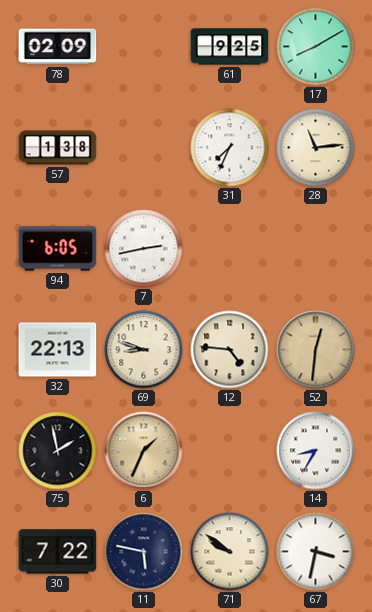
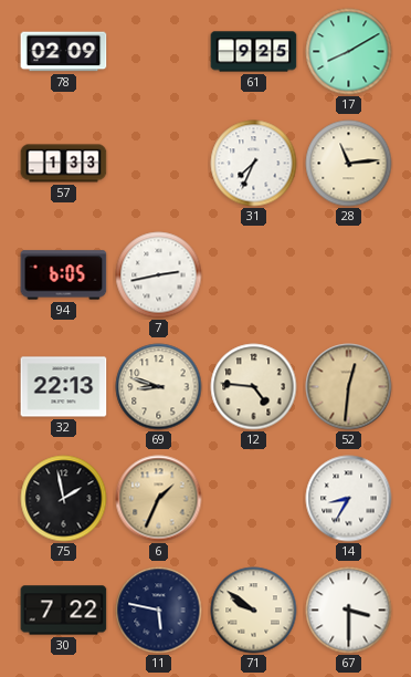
57: 1:38 -> 1:33
67: 3:32 -> 3:30
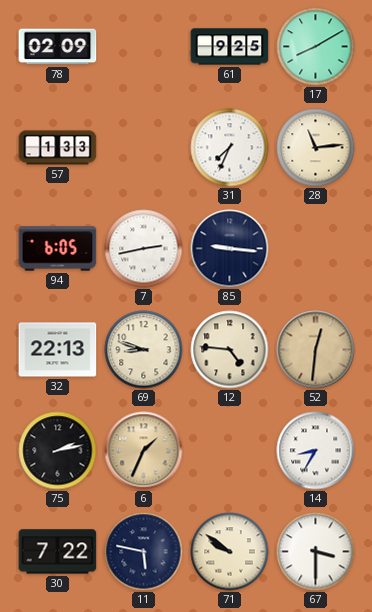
85: none -> 9:16
75: 1:58 -> 2:13
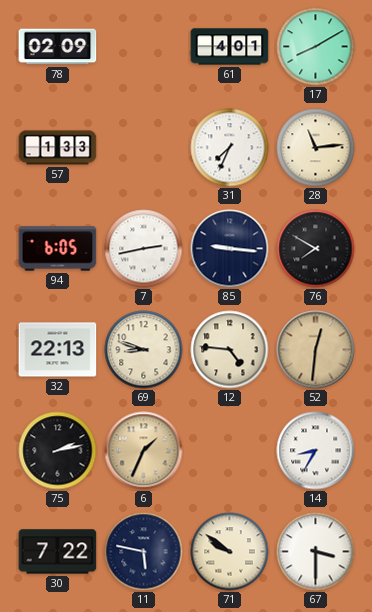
61: 9:25 -> 4:01
76: none -> 7:50
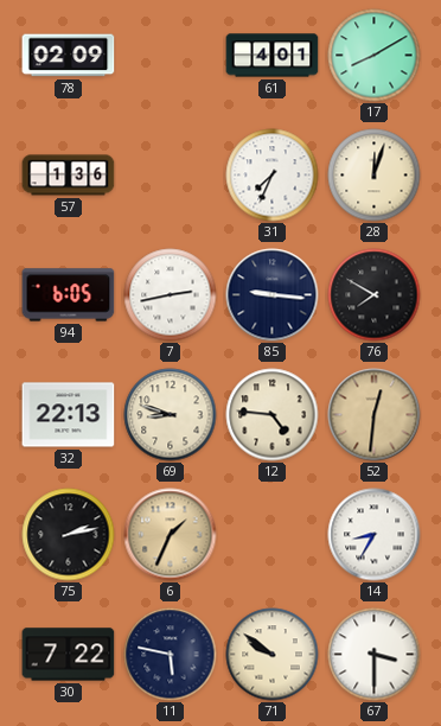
57: 1:33 -> 1:36
28: 11:14 -> 12:03
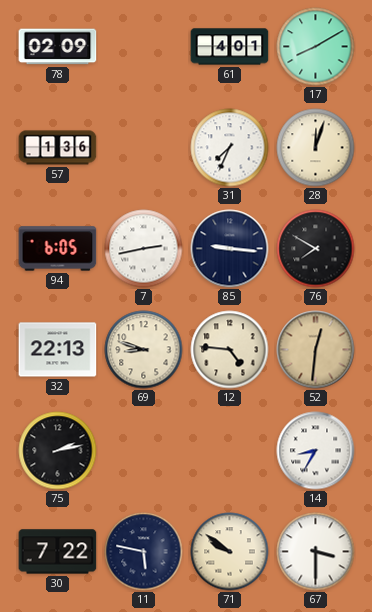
6: 1:34 -> none
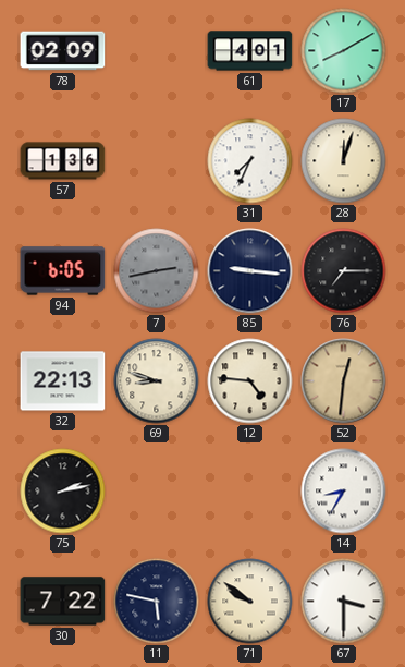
7 dial: white -> grey
76: 7:50 -> 7:15
